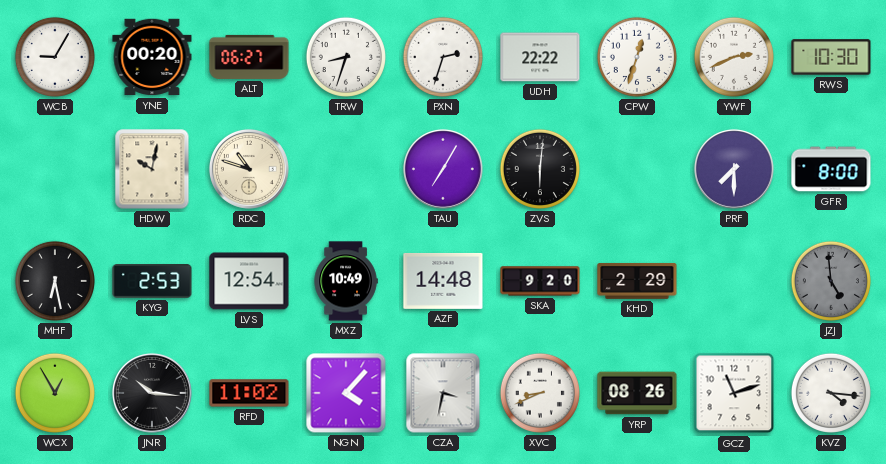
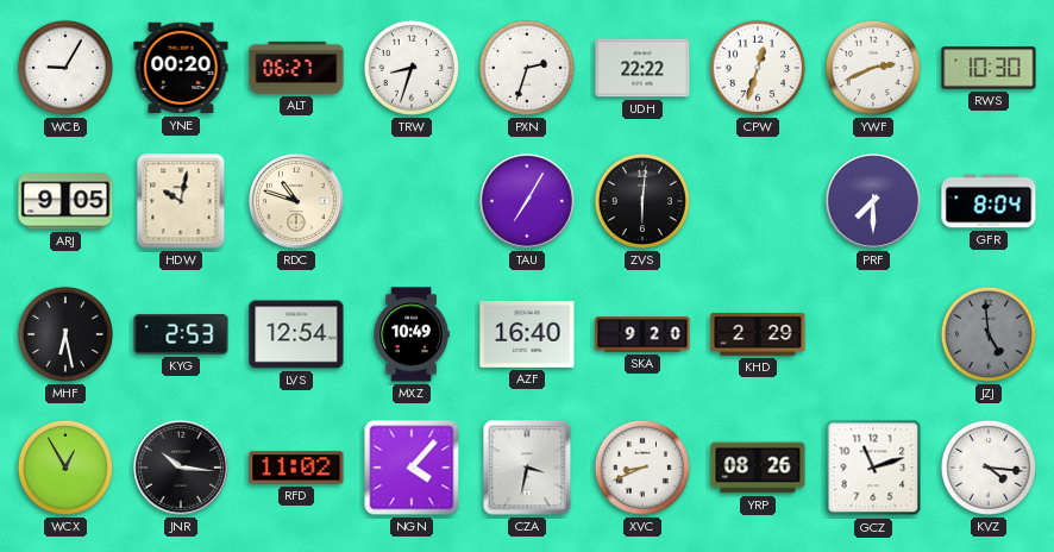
ARJ: none -> 9:05
GFR: 8:00 -> 8:04
AZF: 14:48 -> 16:40
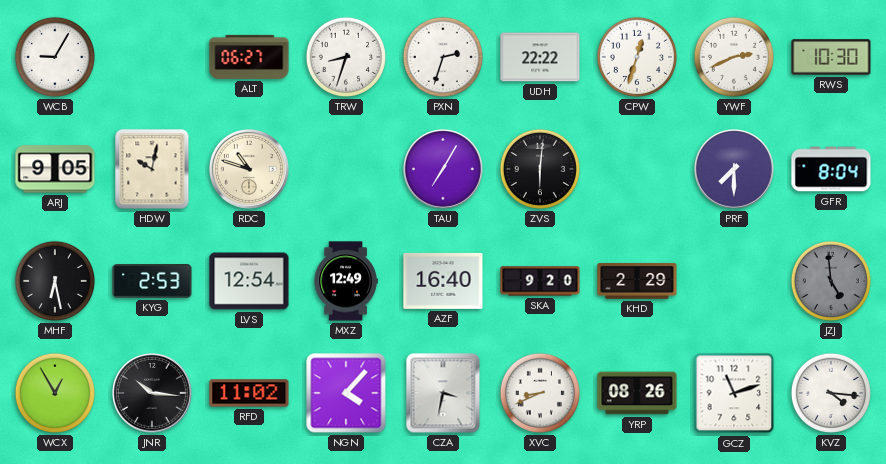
YNE: 00:20 -> none
MXZ: 10:49 -> 12:49
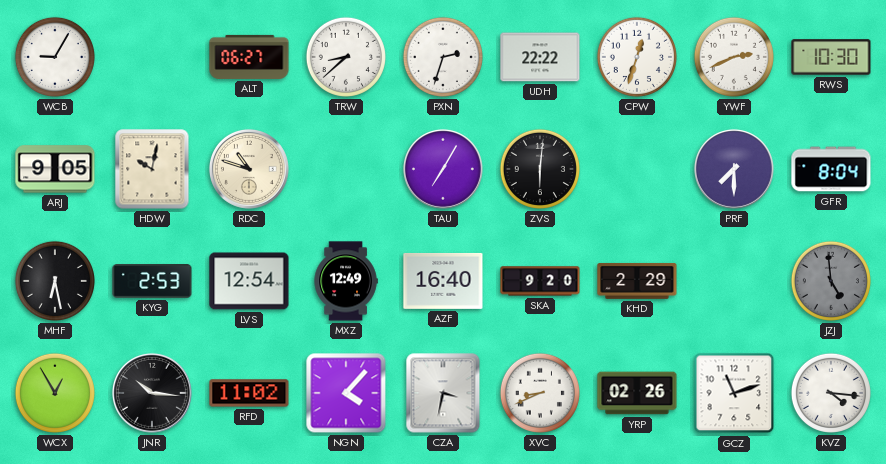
TRW: 8:33 -> 8:38
YRP: 08:26 -> 02:26
